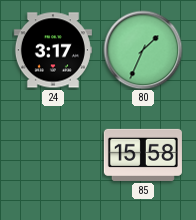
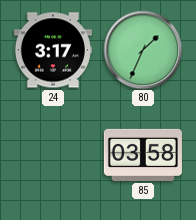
85: 15:58 -> 03:58
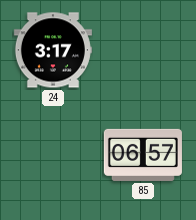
80: 1:34 -> none
85: 03:58 -> 06:57
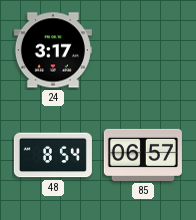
48: none -> 8:54
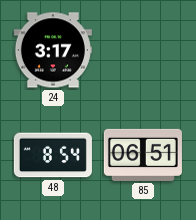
85: 06:57 -> 06:51
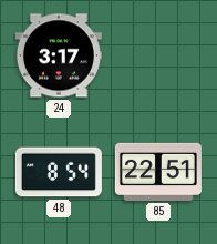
85: 06:51 -> 22:51
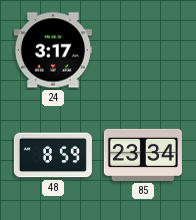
48: 8:54 -> 8:59
85: 22:51 -> 23:34
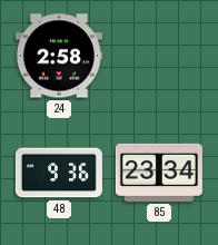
24: 3:17 -> 2:58
48: 8:59 -> 9:36
